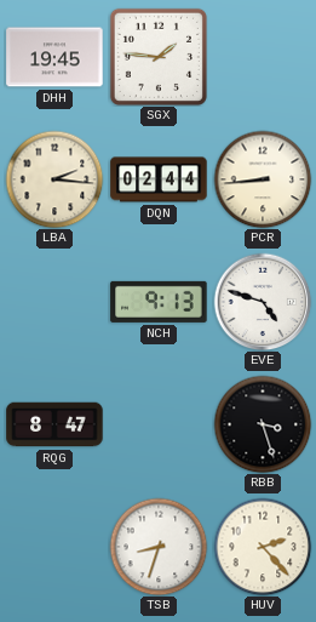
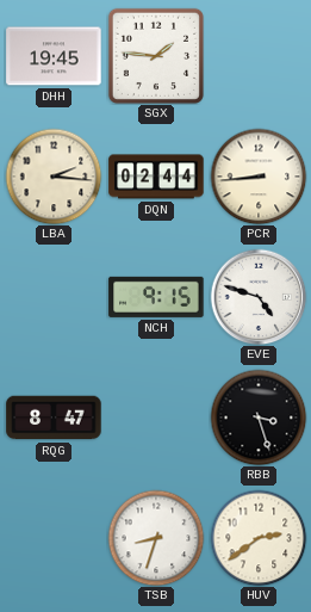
NCH: 9:13 -> 9:15
HUV: 2:23 -> 2:39
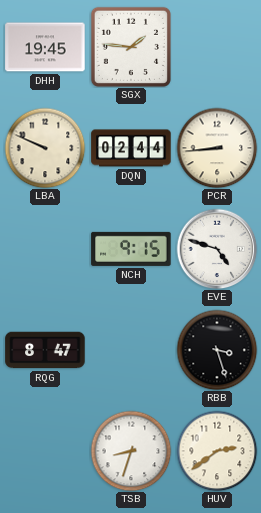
LBA: 2:16 -> 9:49
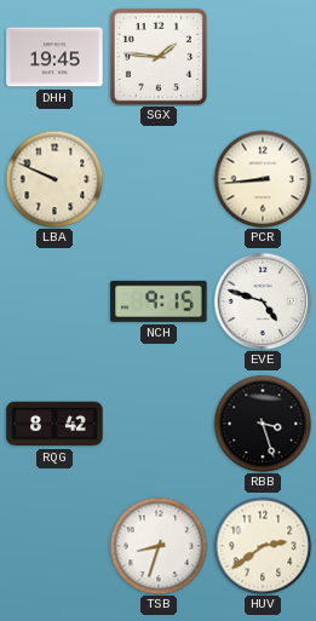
DQN: 02:44 -> none
RQG: 8:47 -> 8:42
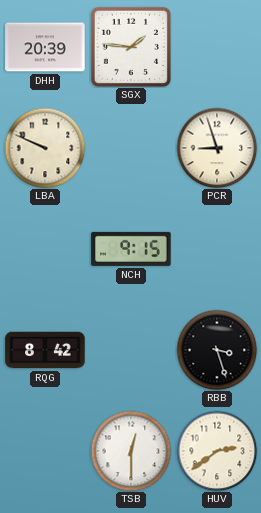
DHH: 19:45 -> 20:39
PCR: 8:44 -> 8:57
EVE: 4:48 -> none
TSB: 8:33 -> 12:30
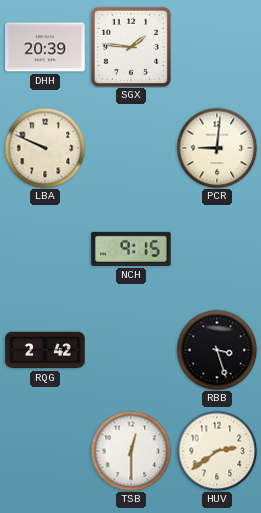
PCR: 8:57 -> 9:01
RQG: 8:42 -> 2:42
